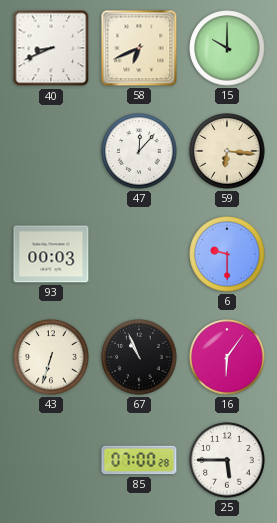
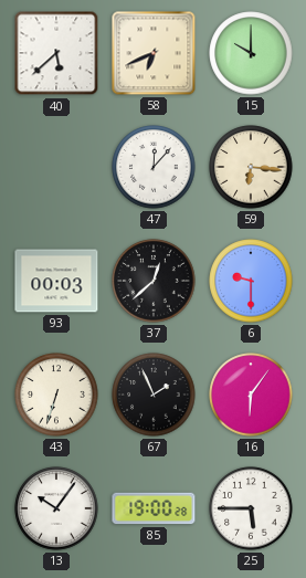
40: 8:41 -> 5:38
37: none -> 12:38
67: 10:56 -> 1:56
13: none -> 10:06
85: 07:00 -> 19:00
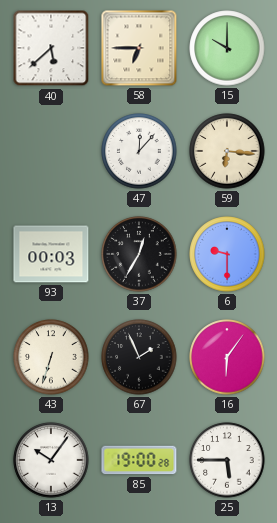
58: 6:41 -> 6:45
37: 12:38 -> 12:35
